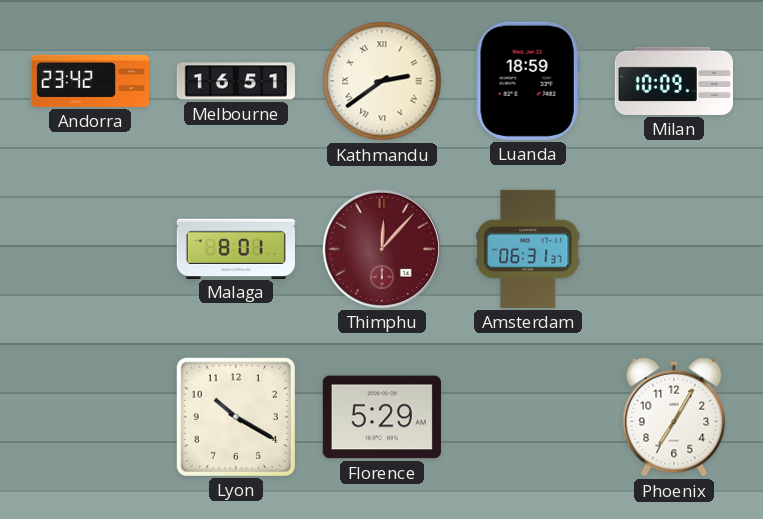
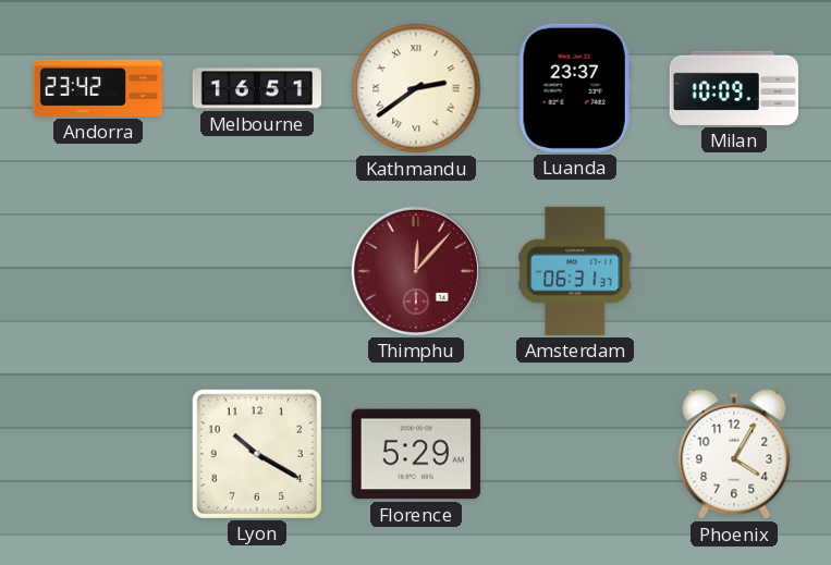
Luanda: 18:59 -> 23:37
Malaga: 8:01 -> none
Phoenix: 7:05 -> 4:05
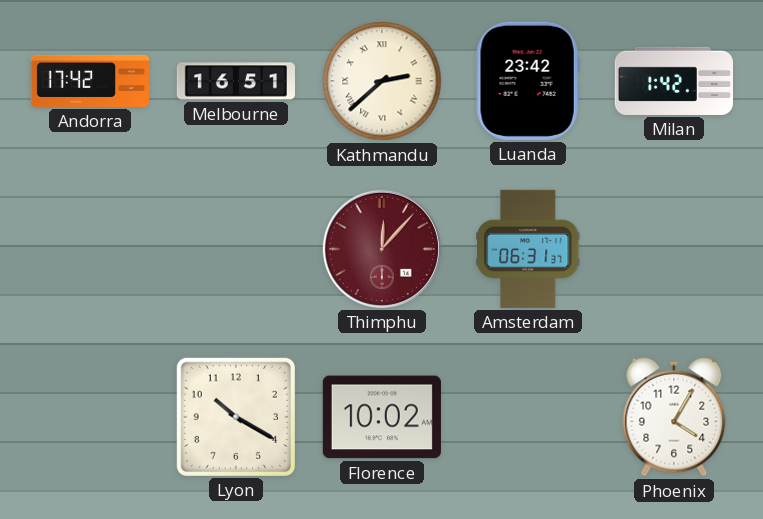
Andorra: 23:42 -> 17:42
Kathmandu: 2:39 -> 2:38
Luanda: 23:37 -> 23:42
Milan: 10:09 -> 1:42
Florence: 5:29 -> 10:02
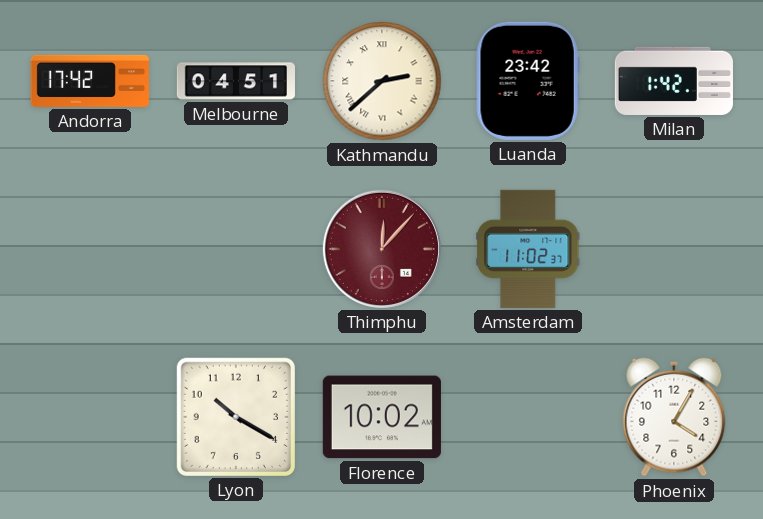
Melbourne: 16:51 -> 04:51
Amsterdam: 06:31 -> 11:02
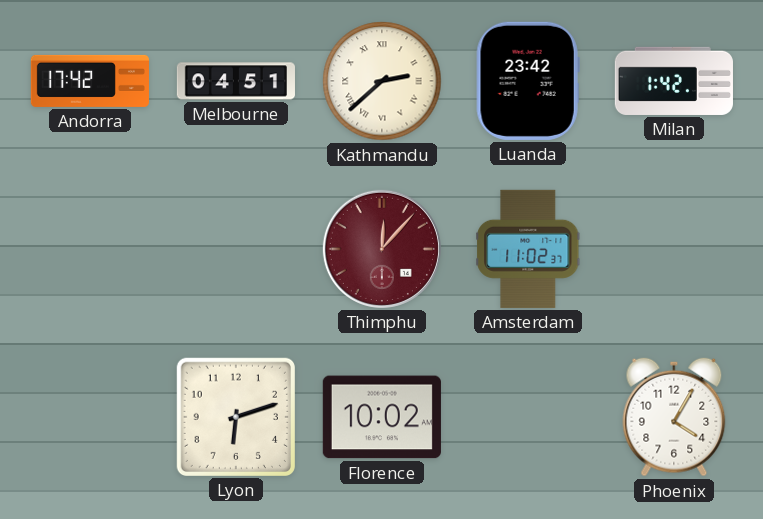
Lyon: 10:20 -> 6:12
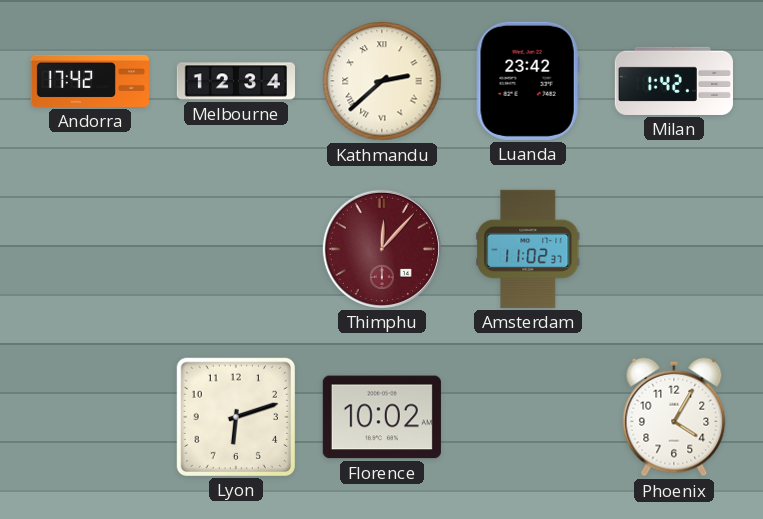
Melbourne: 04:51 -> 12:34
